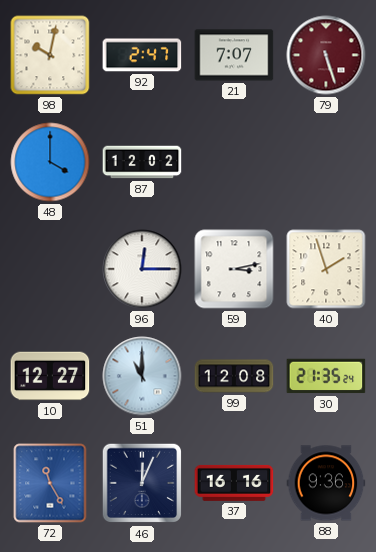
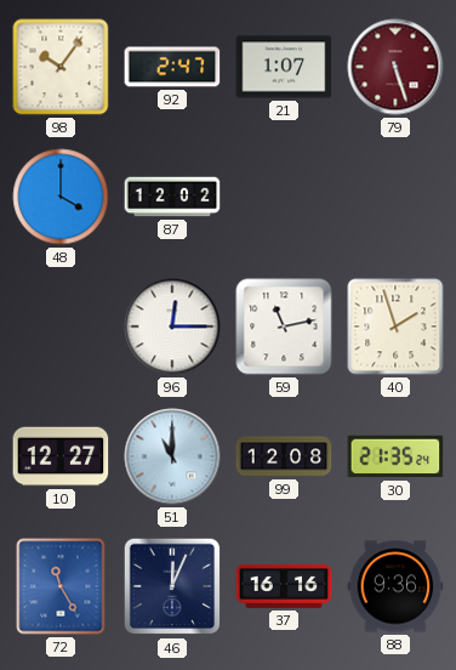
98: 10:02 -> 10:06
21: 7:07 -> 1:07
59: 3:13 -> 11:13
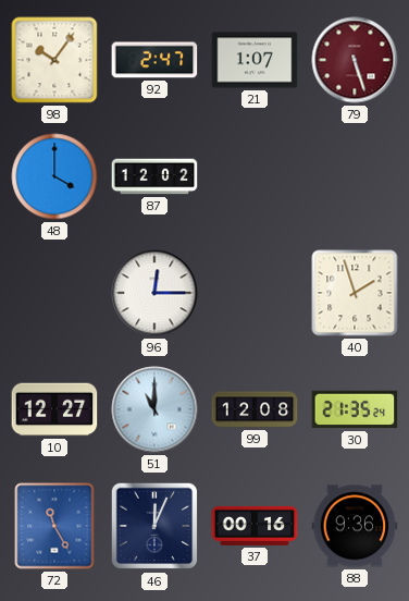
59: 11:13 -> none
37: 16:16 -> 00:16
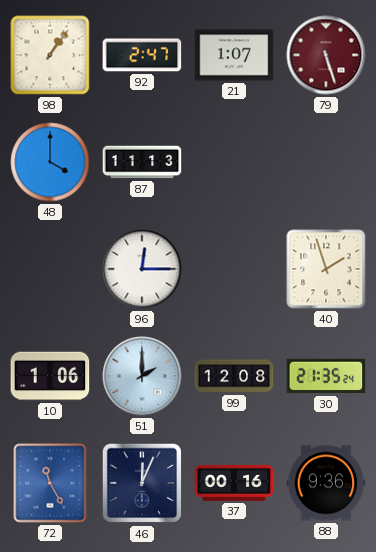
98: 10:06 -> 1:06
87: 12:02 -> 11:13
10: 12:27 -> 1:06
51: 11:00 -> 2:00
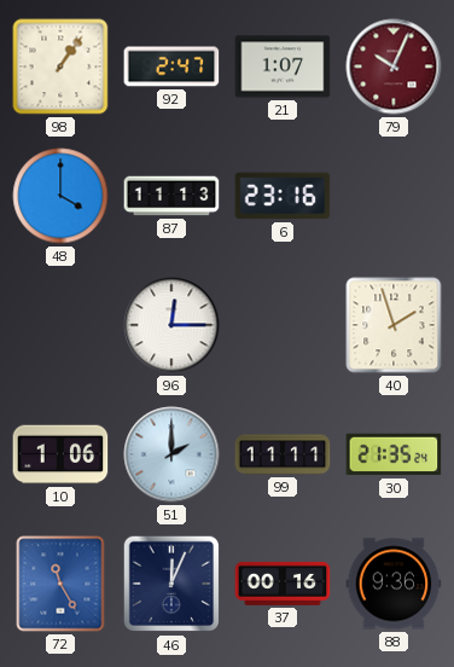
79: 5:27 -> 10:04
6: none -> 23:16
99: 12:08 -> 11:11
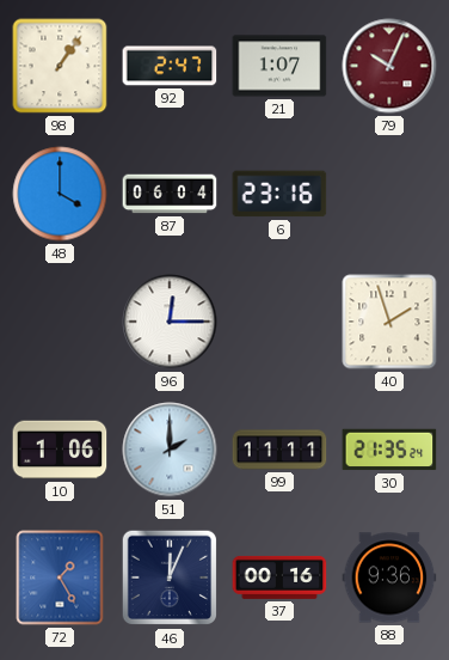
87: 11:13 -> 06:04
72: 11:25 -> 1:25
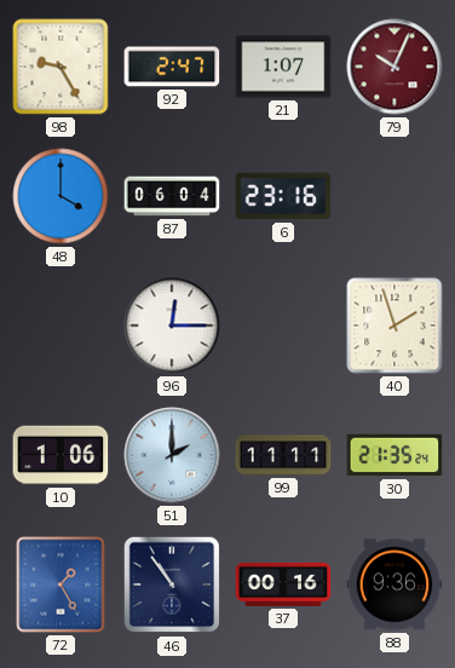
98: 1:06 -> 9:25
46: 12:04 -> 10:54
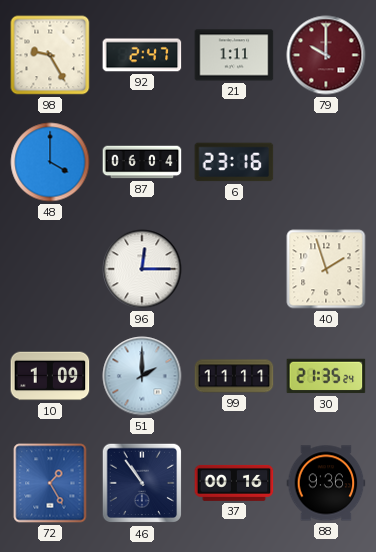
21: 1:07 -> 1:11
79: 10:04 -> 10:00
10: 1:06 -> 1:09
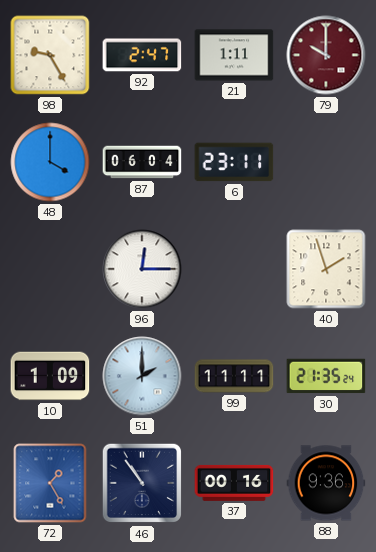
6: 23:16 -> 23:11
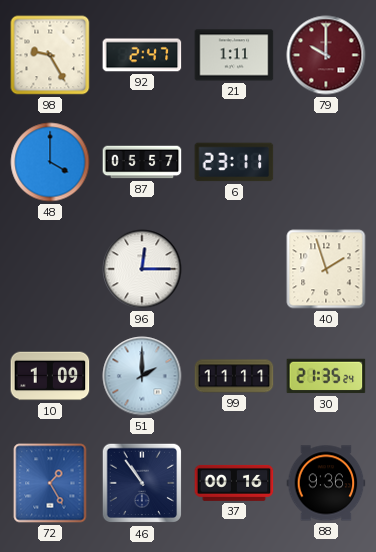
87: 06:04 -> 05:57
